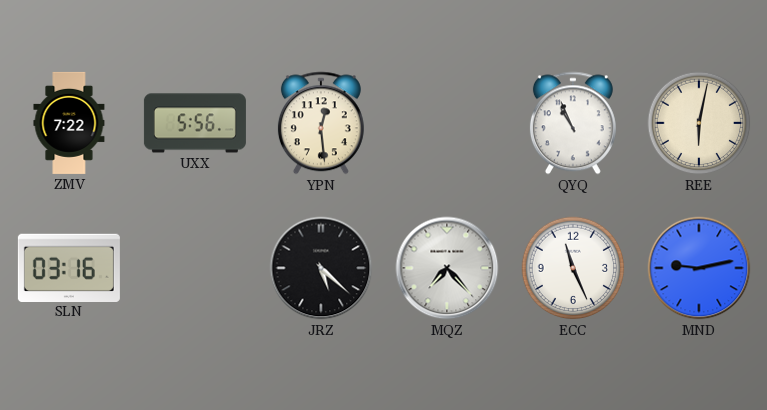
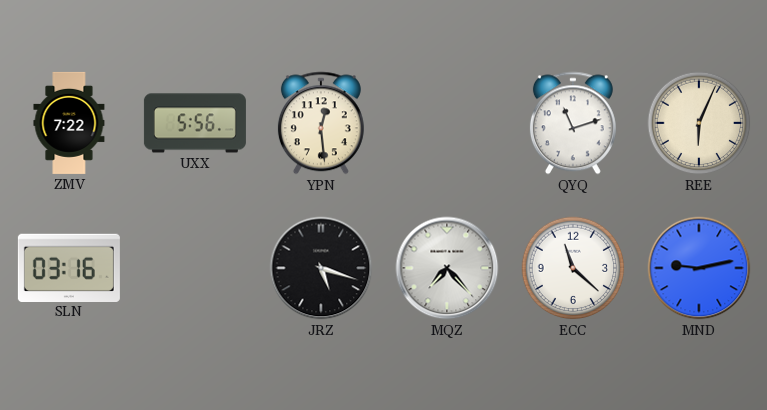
QYQ: 10:56 -> 11:12
REE: 6:02 -> 6:04
JRZ: 5:22 -> 5:18
ECC: 11:26 -> 11:22
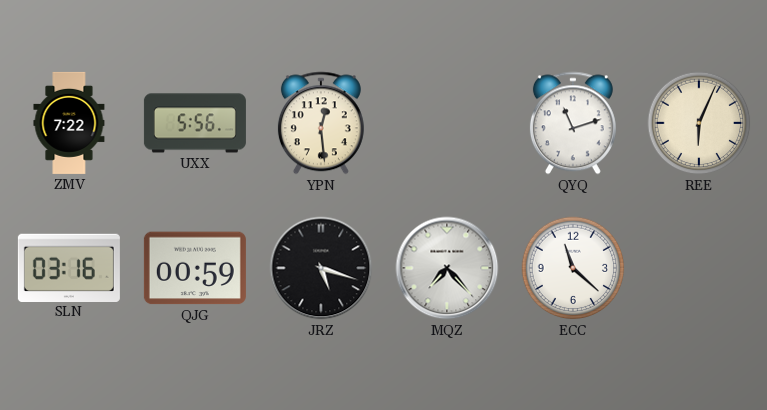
QJG: none -> 00:59
MND: 9:13 -> none
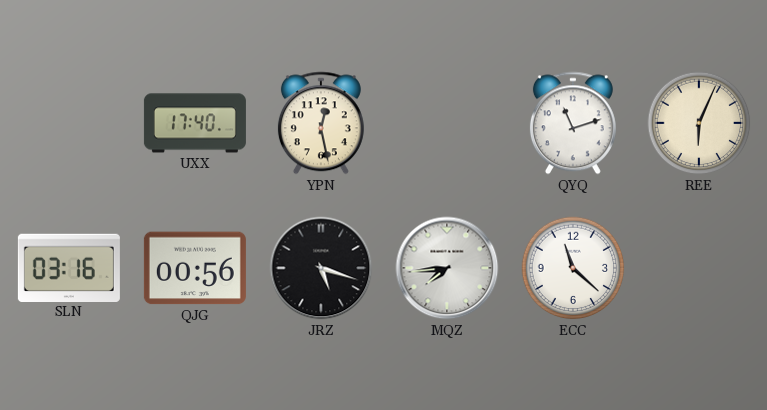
ZMV: 7:22 -> none
UXX: 5:56 -> 17:40
YPN: 12:29 -> 12:28
QJG: 00:59 -> 00:56
MQZ: 7:23 -> 7:44
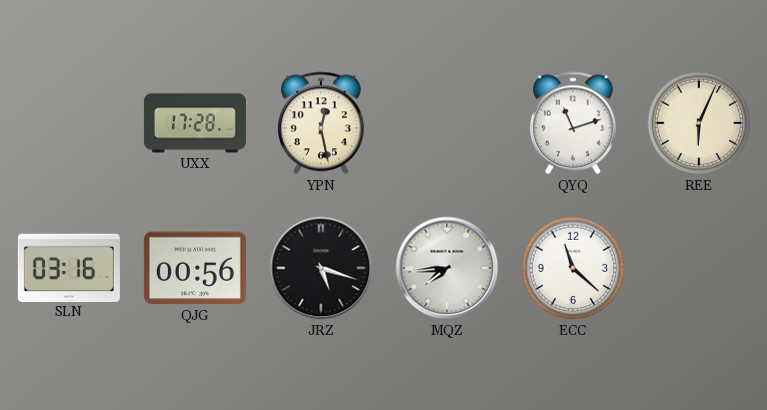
UXX: 17:40 -> 17:28
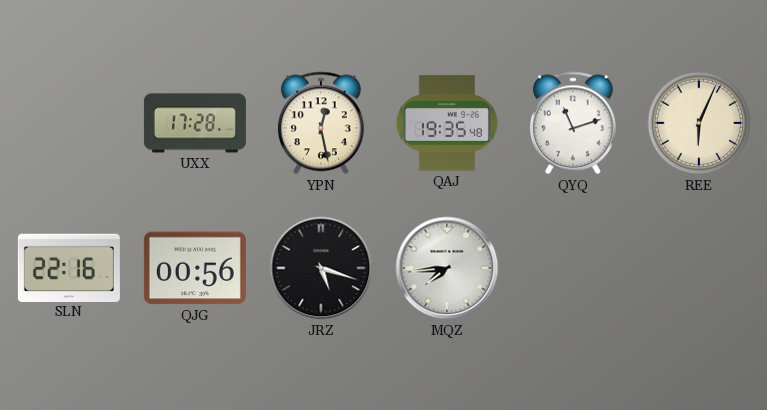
QAJ: none -> 19:35
SLN: 03:16 -> 22:16
ECC: 11:22 -> none
